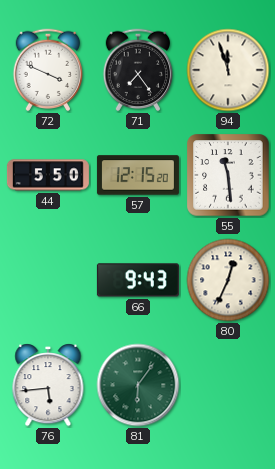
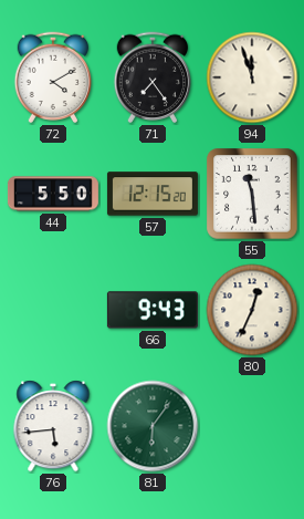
72: 3:49 -> 4:10
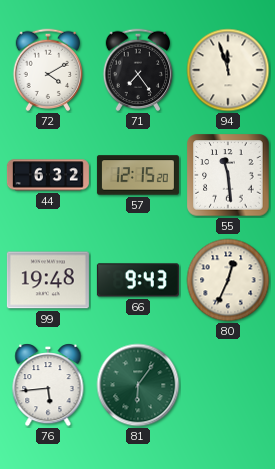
44: 5:50 -> 6:32
99: none -> 19:48
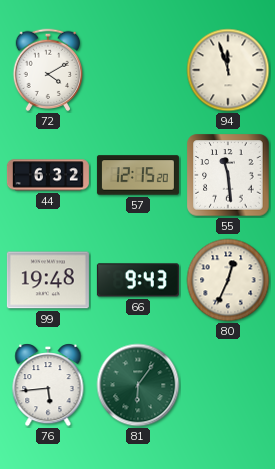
71: 7:24 -> none
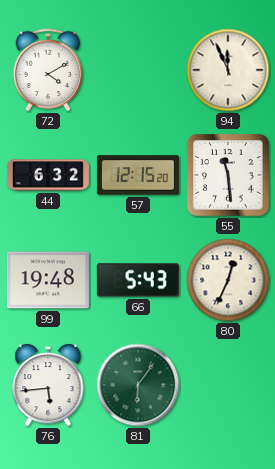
94: 11:57 -> 11:56
66: 9:43 -> 5:43
